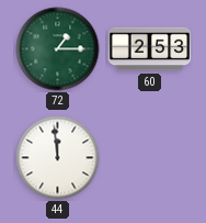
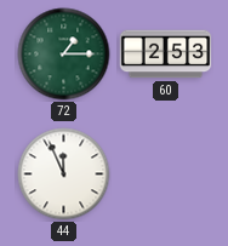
44: 11:59 -> 11:56
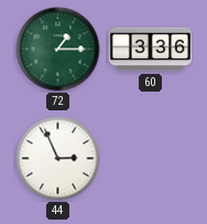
60: 2:53 -> 3:36
44: 11:56 -> 2:56
